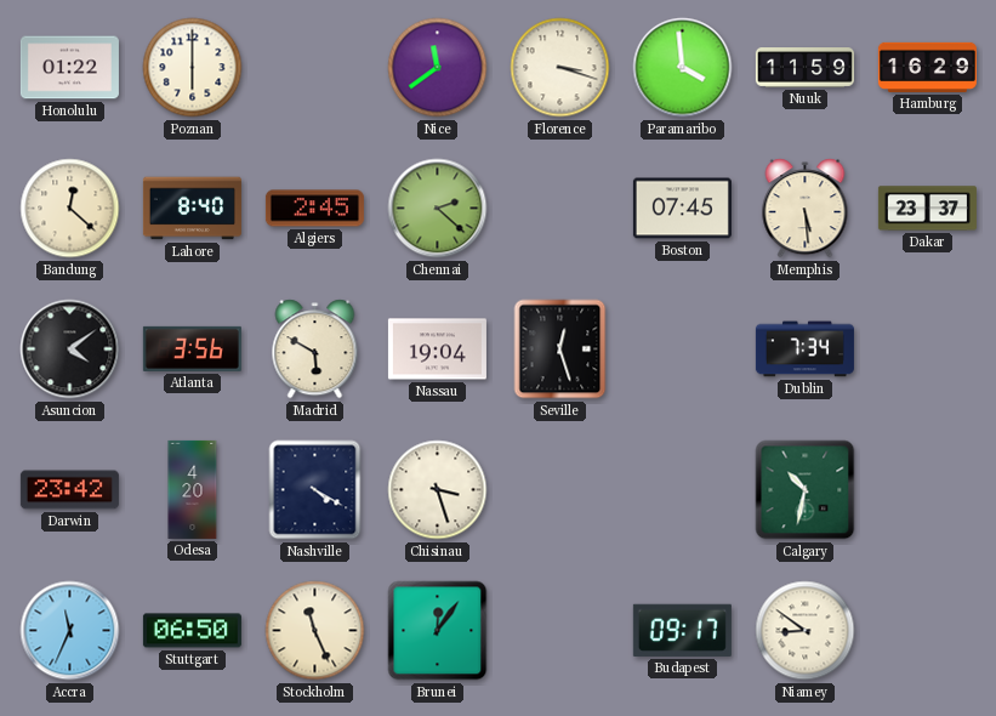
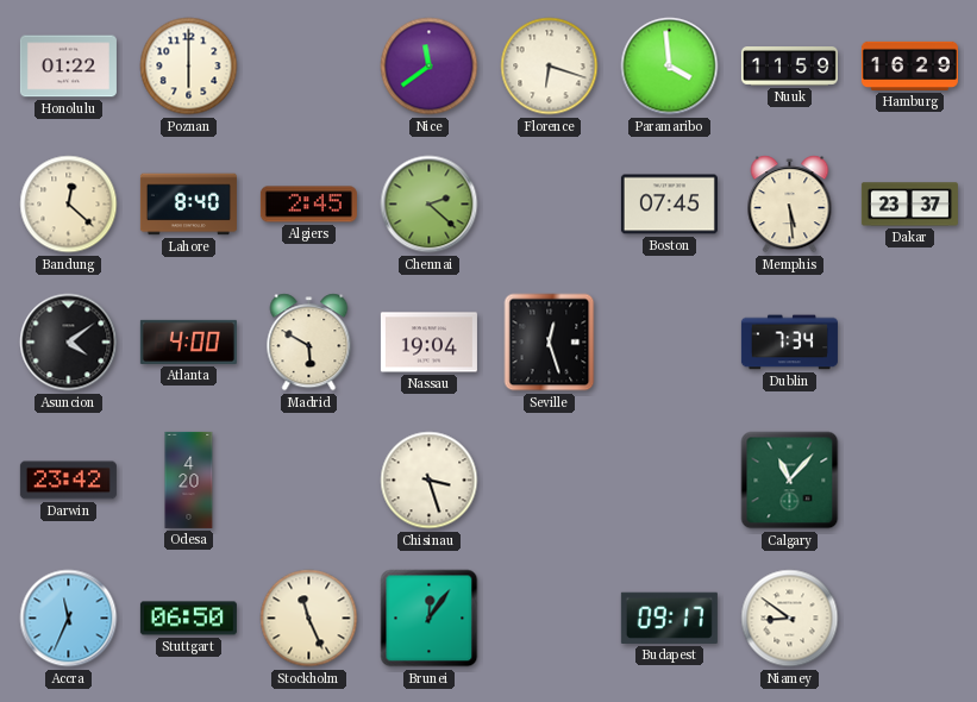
Florence: 3:18 -> 6:18
Atlanta: 3:56 -> 4:00
Nashville: 4:20 -> none
Calgary: 10:32 -> 11:07
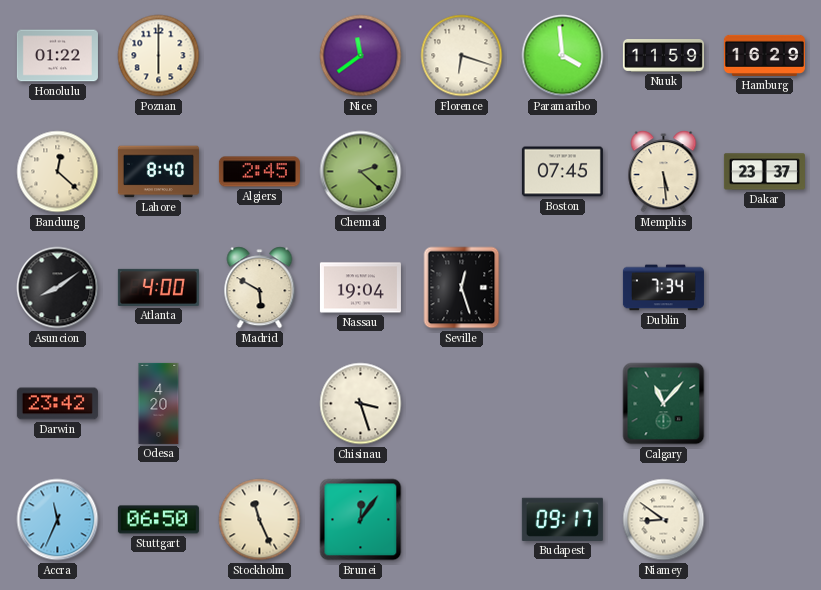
Asuncion: 4:09 -> 8:09
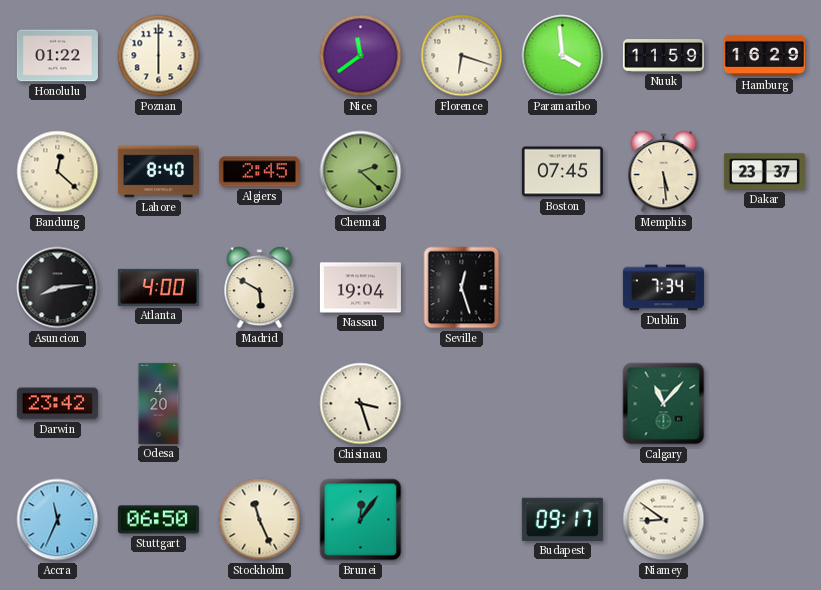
Asuncion: 8:09 -> 8:14
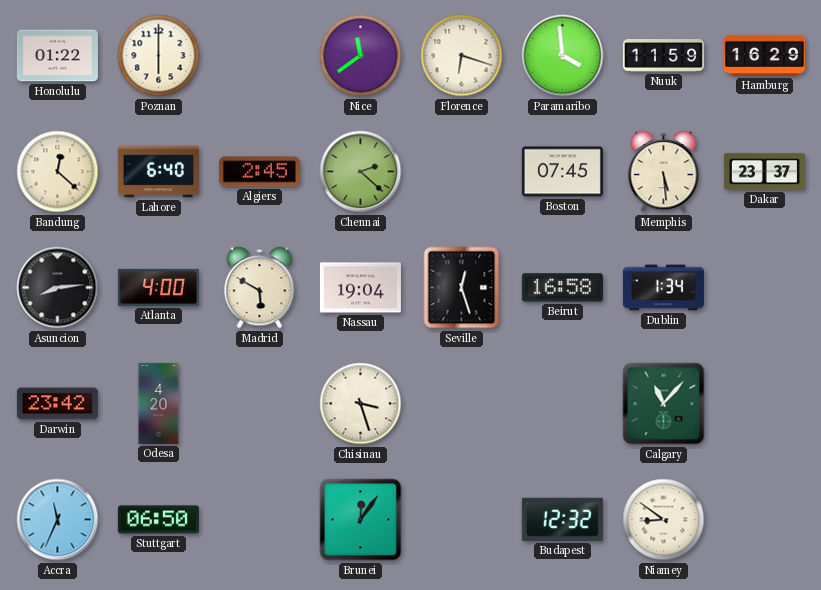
Lahore: 8:40 -> 6:40
Beirut: none -> 16:58
Dublin: 7:34 -> 1:34
Stockholm: 11:26 -> none
Budapest: 09:17 -> 12:32
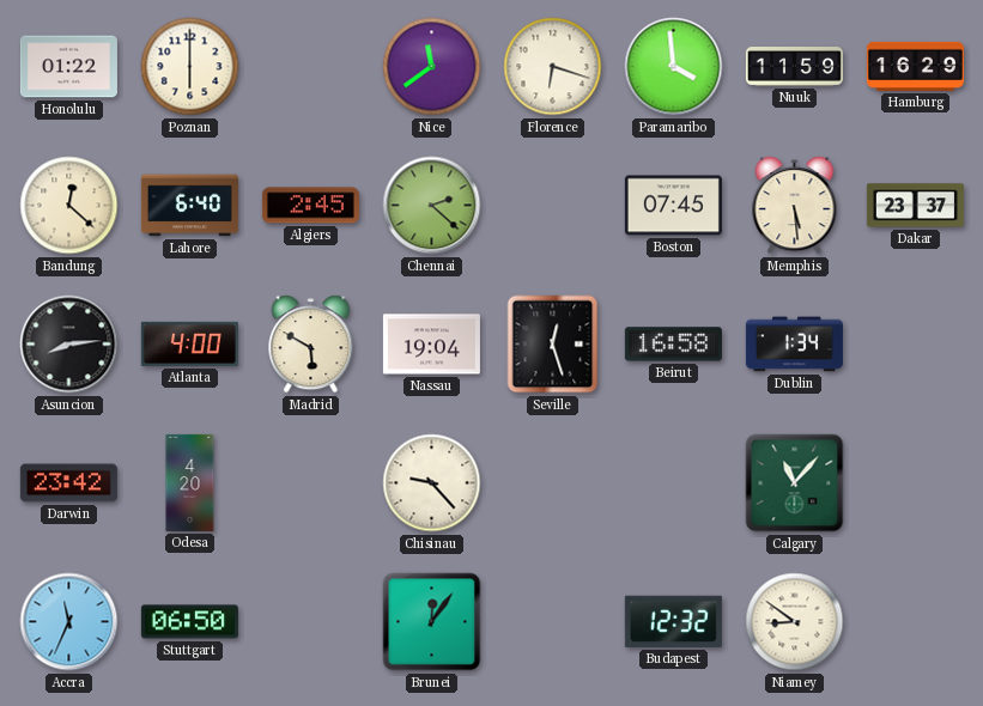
Chisinau: 3:27 -> 9:23
